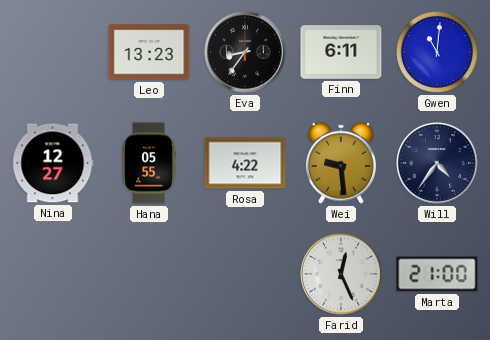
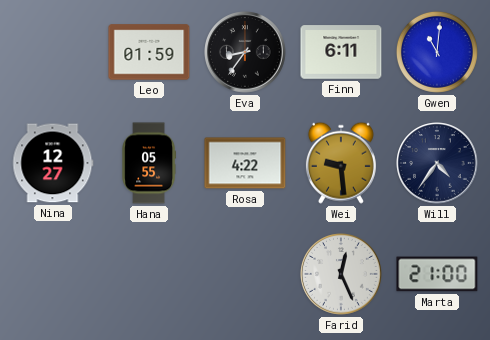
Leo: 13:23 -> 01:59
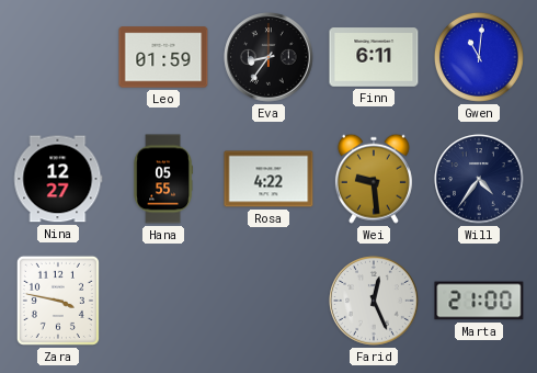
Zara: none -> 3:47
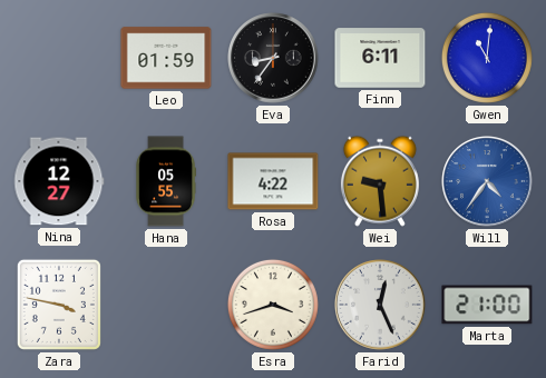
Will dial: navy -> blue
Esra: none -> 3:42
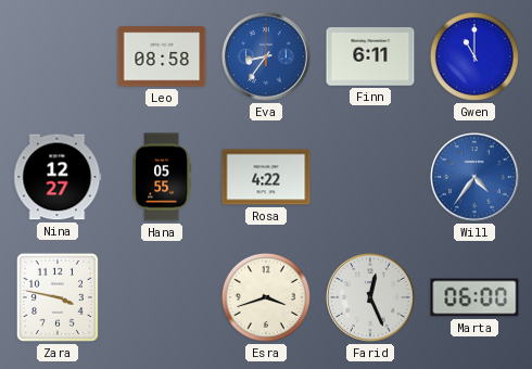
Leo: 01:59 -> 08:58
Eva dial: black -> blue
Gwen: 11:01 -> 11:00
Wei: 9:29 -> none
Marta: 21:00 -> 06:00
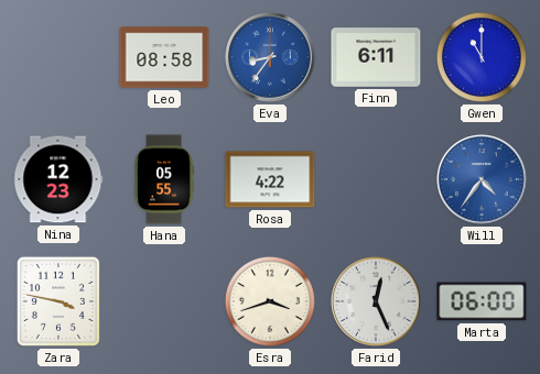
Nina: 12:27 -> 12:23
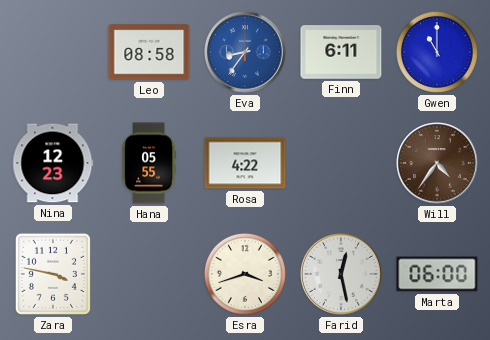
Will dial: blue -> brown
Farid: 12:26 -> 12:28
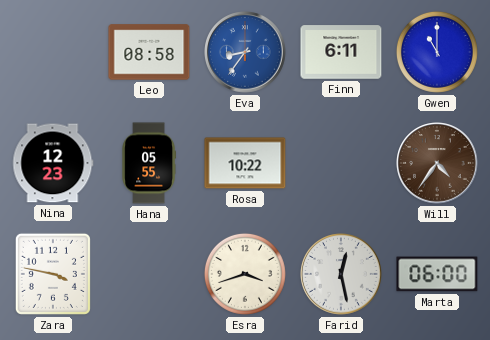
Rosa: 4:22 -> 10:22
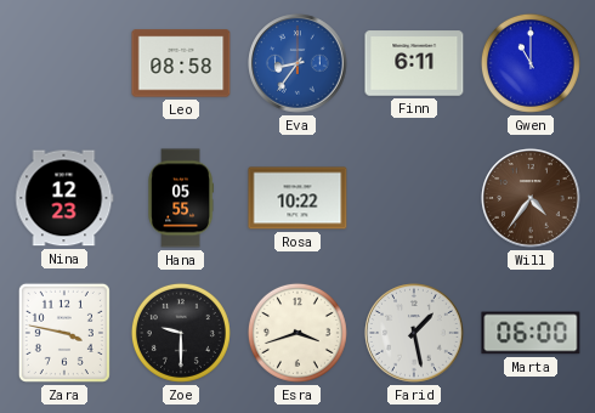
Zoe: none -> 9:30
Farid: 12:28 -> 1:28
